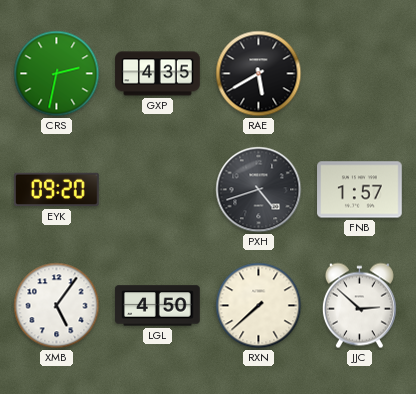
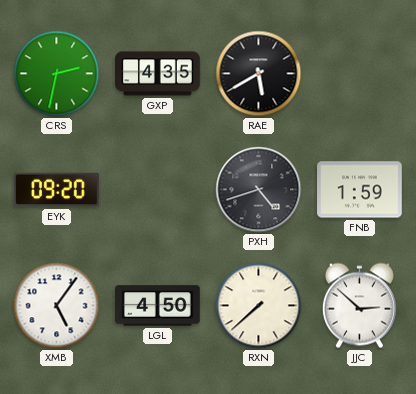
FNB: 1:57 -> 1:59
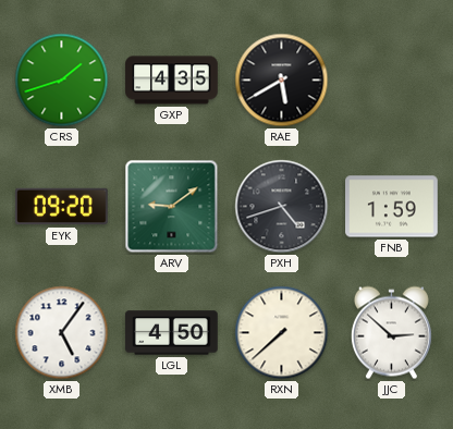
CRS: 2:32 -> 1:42
ARV: none -> 9:09
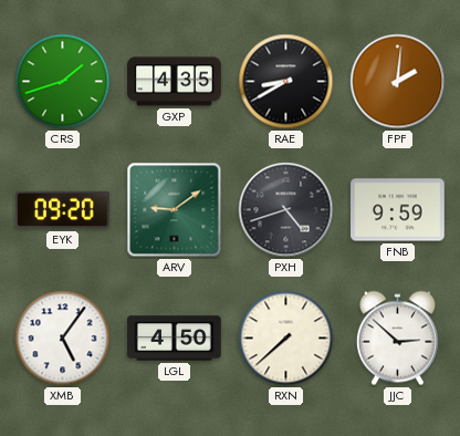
RAE: 5:40 -> 8:40
FPF: none -> 2:01
FNB: 1:59 -> 9:59
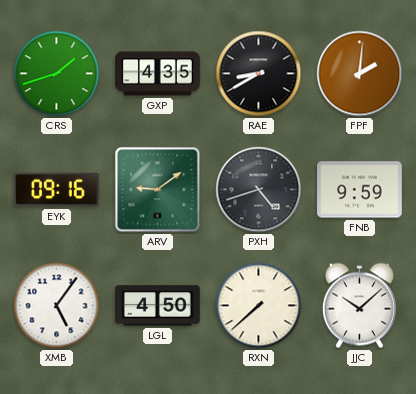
EYK: 09:20 -> 09:16
JJC: 2:52 -> 10:08
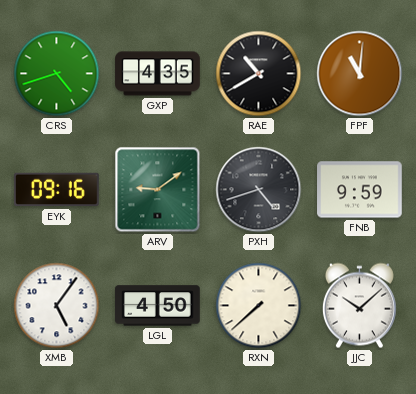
CRS: 1:42 -> 4:42
RAE: 8:40 -> 10:40
FPF: 2:01 -> 11:01
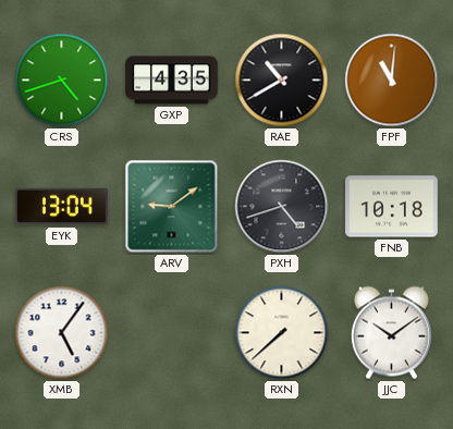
EYK: 09:16 -> 13:04
FNB: 9:59 -> 10:18
LGL: 4:50 -> none
JJC: 10:08 -> 10:09
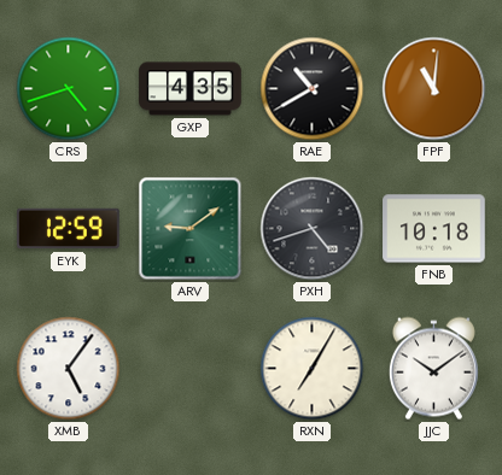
EYK: 13:04 -> 12:59
RXN: 7:38 -> 7:05
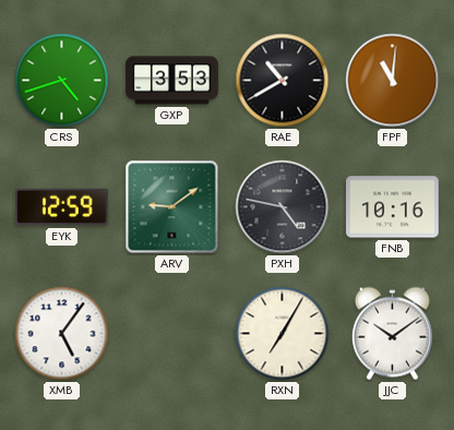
GXP: 4:35 -> 3:53
PXH: 4:42 -> 4:47
FNB: 10:18 -> 10:16
